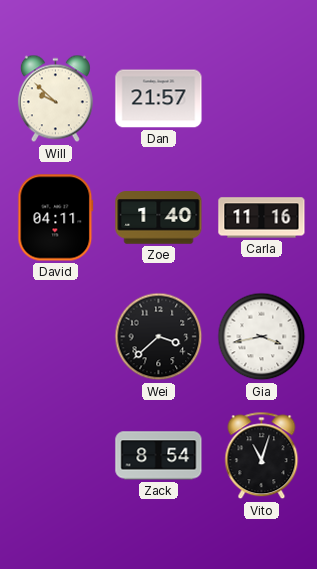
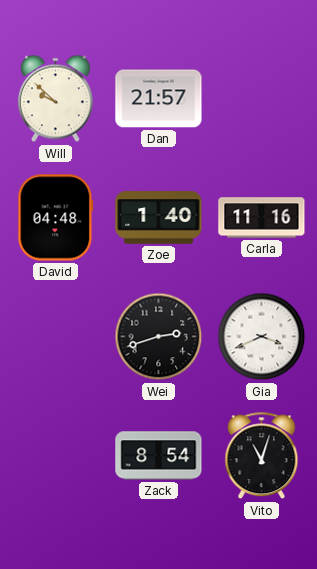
David: 04:11 -> 04:48
Wei: 3:38 -> 2:42
Gia: 3:43 -> 3:41
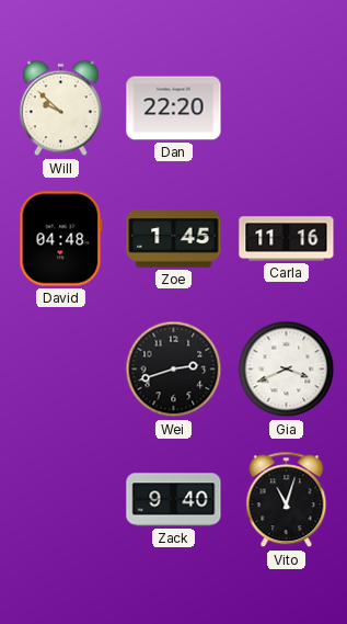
Dan: 21:57 -> 22:20
Zoe: 1:40 -> 1:45
Zack: 8:54 -> 9:40
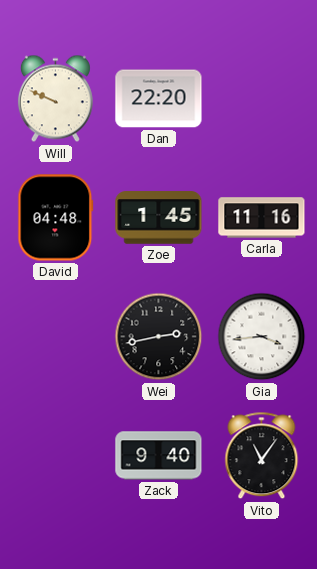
Will: 9:52 -> 9:49
Wei: 2:42 -> 2:43
Gia: 3:41 -> 3:44
Vito: 11:03 -> 11:06
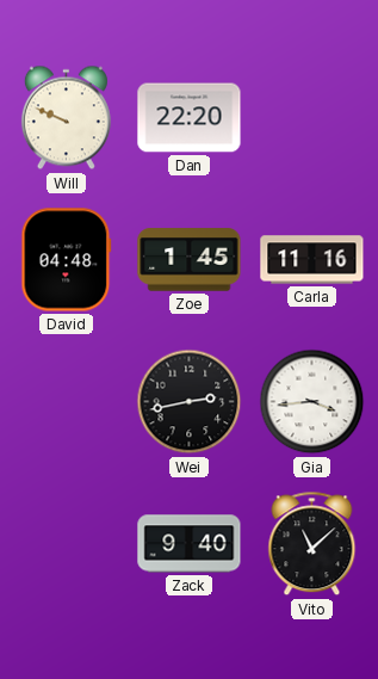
Vito: 11:06 -> 11:08
